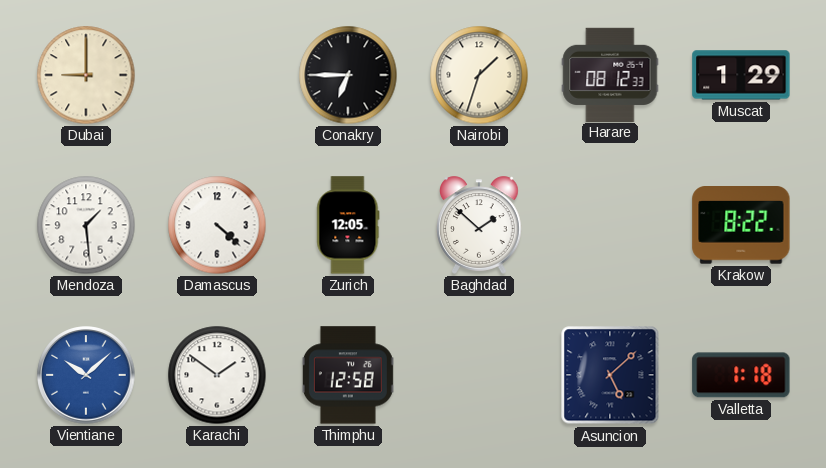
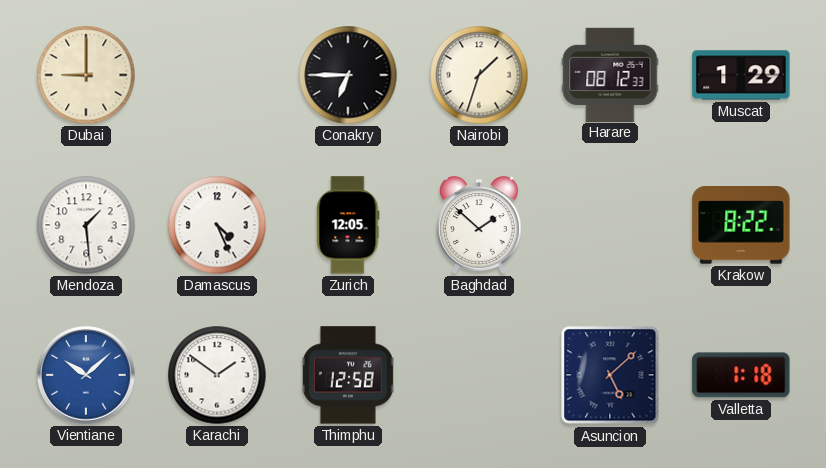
Damascus: 4:22 -> 4:26
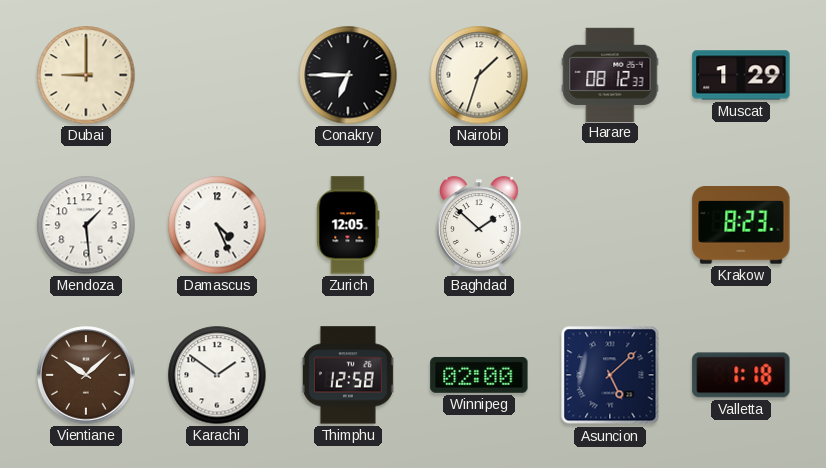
Krakow: 8:22 -> 8:23
Vientiane dial: blue -> brown
Winnipeg: none -> 02:00
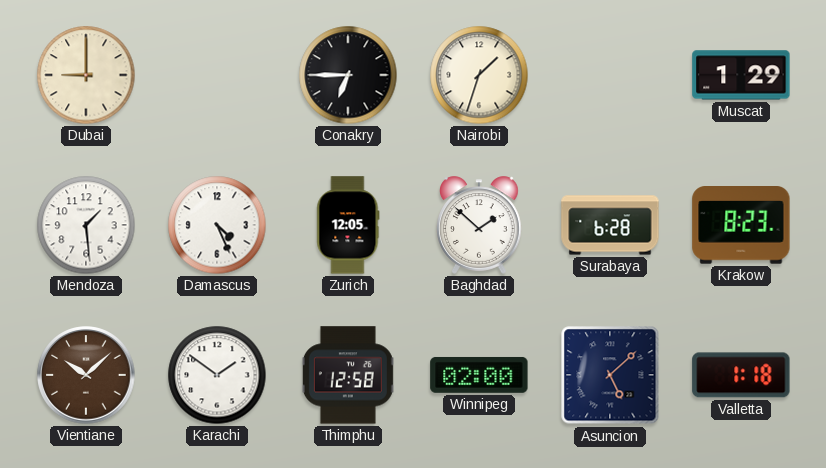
Harare: 08:12 -> none
Surabaya: none -> 6:28
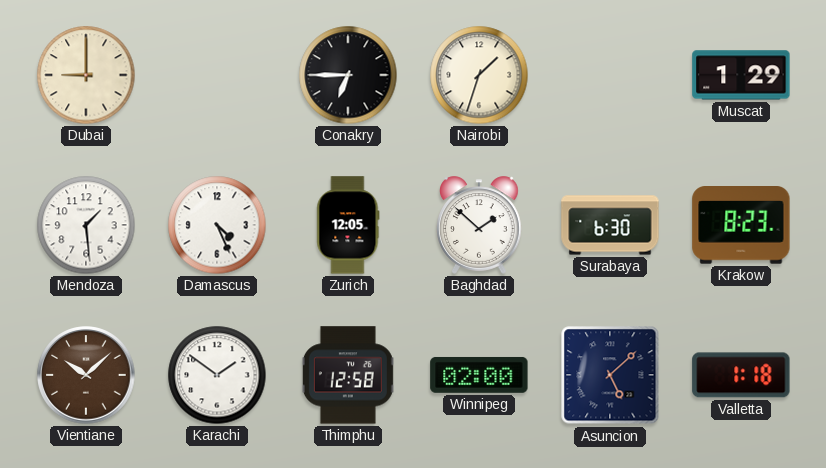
Surabaya: 6:28 -> 6:30
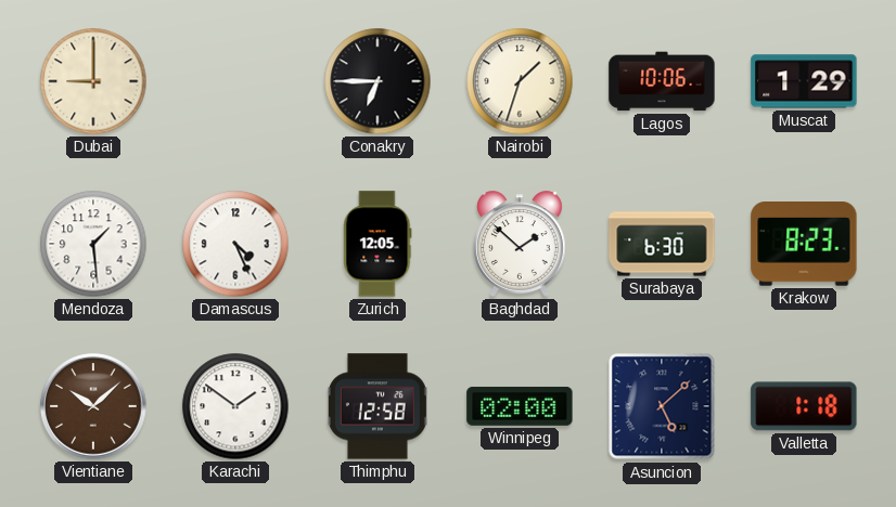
Lagos: none -> 10:06
